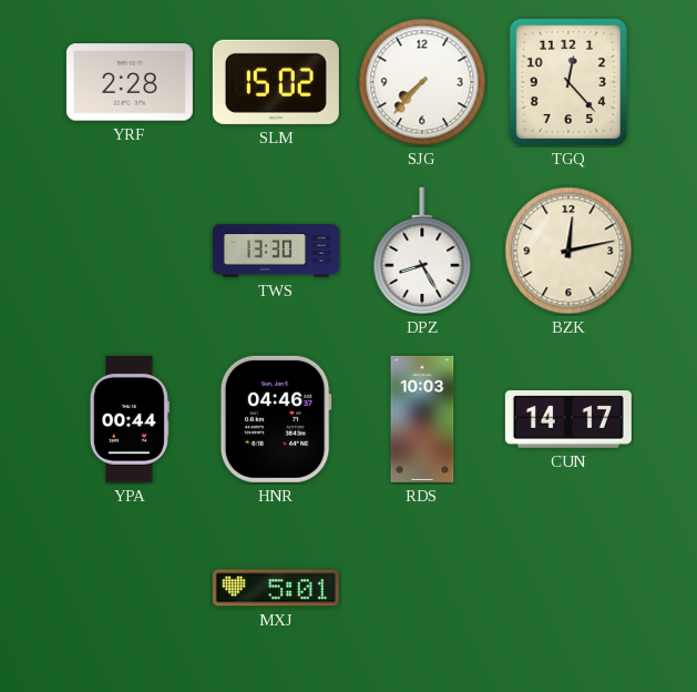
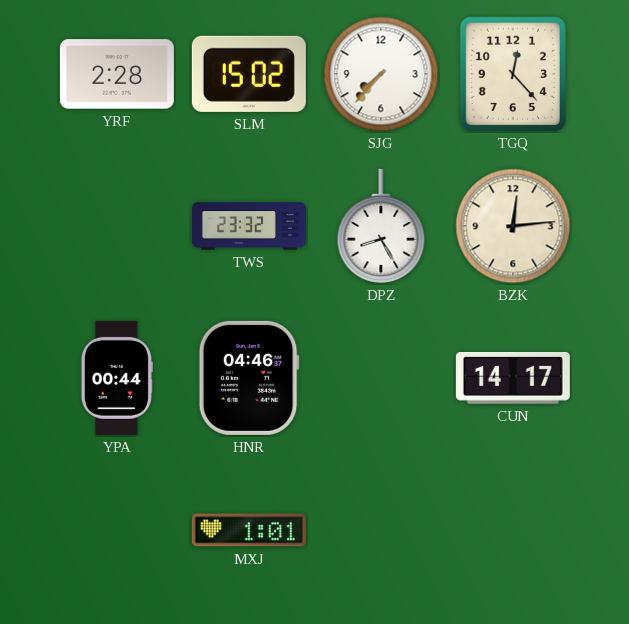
TWS: 13:30 -> 23:32
BZK: 12:13 -> 12:14
RDS: 10:03 -> none
MXJ: 5:01 -> 1:01
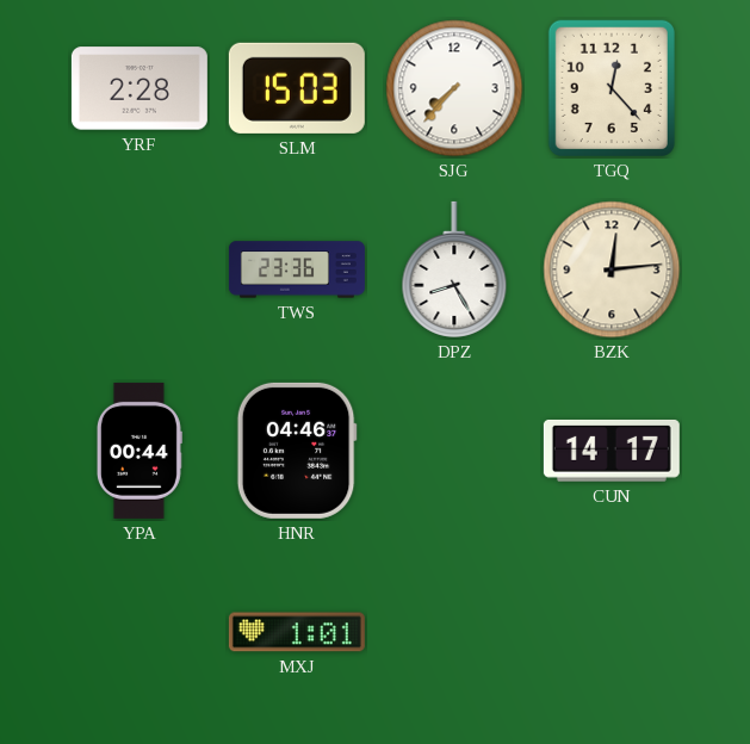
SLM: 15:02 -> 15:03
TWS: 23:32 -> 23:36
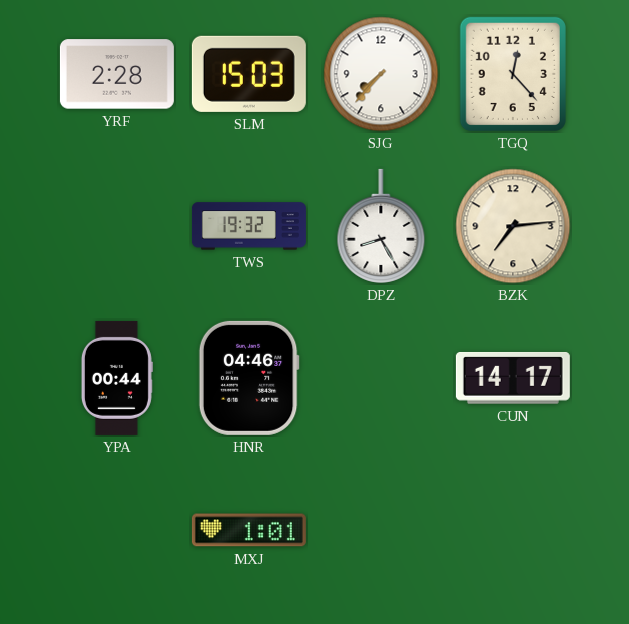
TWS: 23:36 -> 19:32
BZK: 12:14 -> 7:14
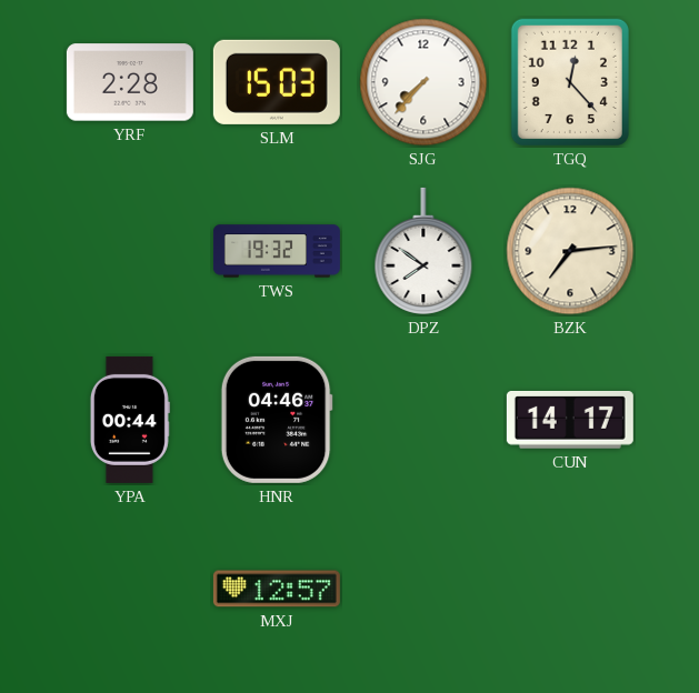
DPZ: 8:25 -> 7:51
MXJ: 1:01 -> 12:57
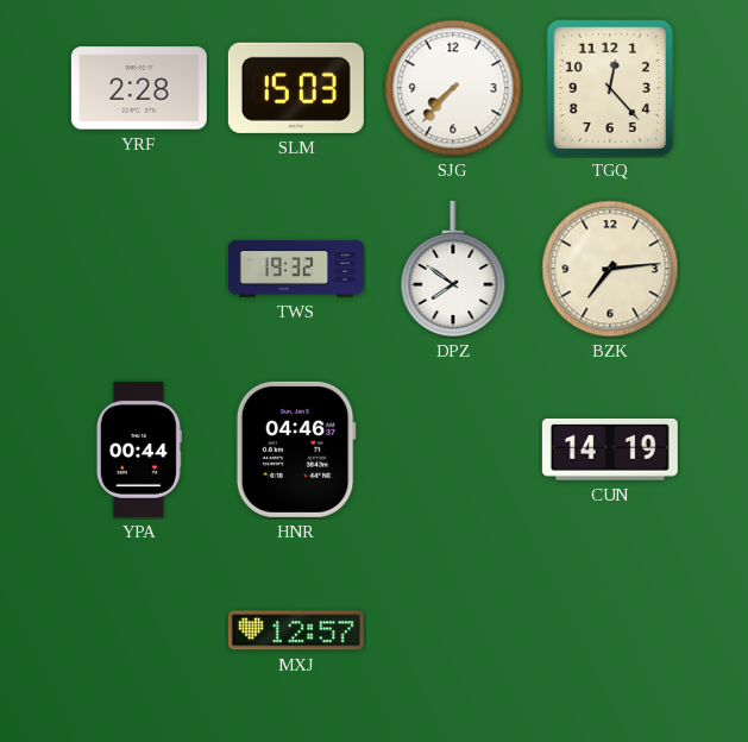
CUN: 14:17 -> 14:19
